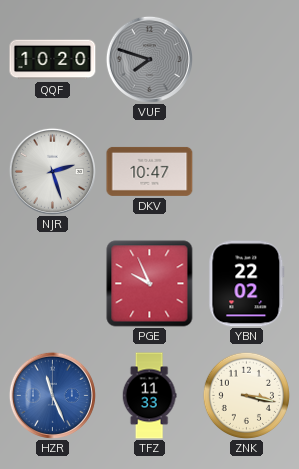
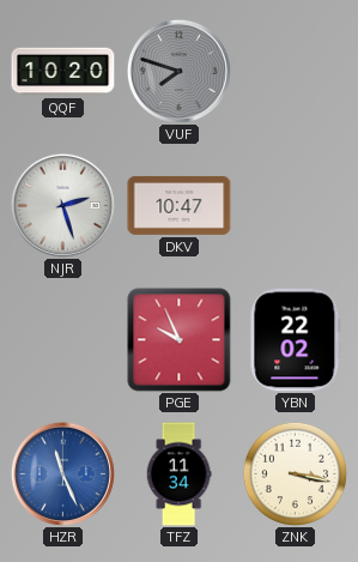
TFZ: 11:33 -> 11:34
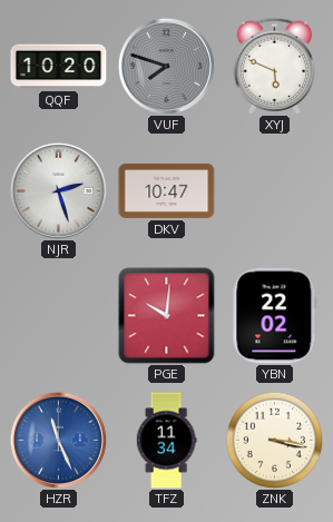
XYJ: none -> 5:49
PGE: 9:56 -> 10:01
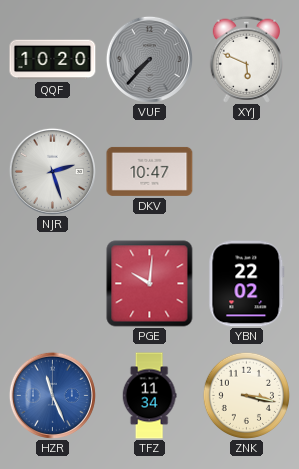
VUF: 7:48 -> 7:37
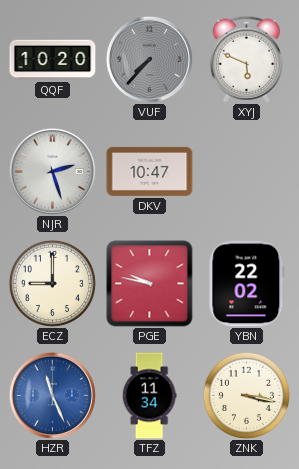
ECZ: none -> 9:00
PGE: 10:01 -> 9:47
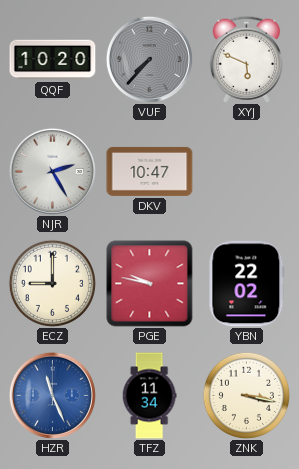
NJR: 2:27 -> 2:25
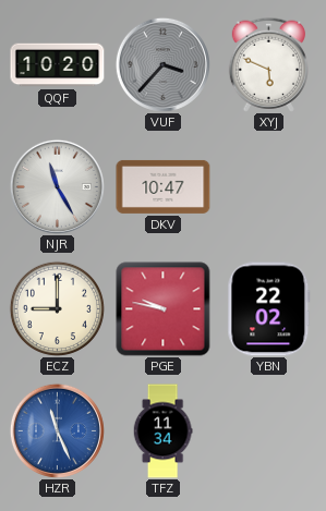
VUF: 7:37 -> 3:37
NJR: 2:25 -> 11:25
ZNK: 3:17 -> none
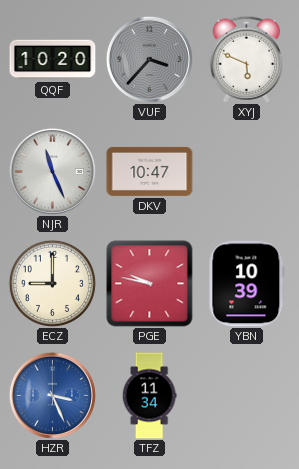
NJR: 11:25 -> 11:26
YBN: 22:02 -> 10:39
HZR: 11:26 -> 3:26
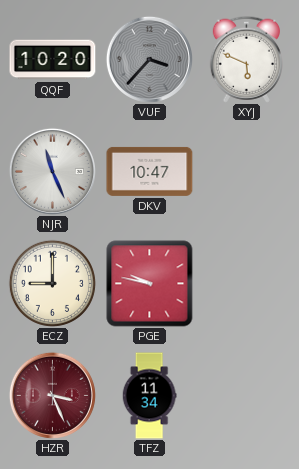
YBN: 10:39 -> none
HZR dial: blue -> burgundy
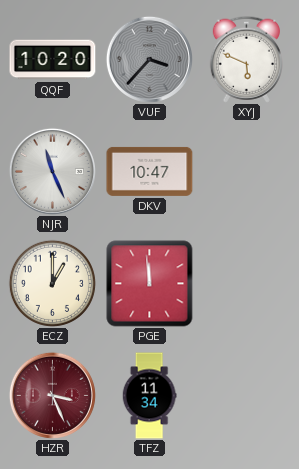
ECZ: 9:00 -> 1:00
PGE: 9:47 -> 11:59
